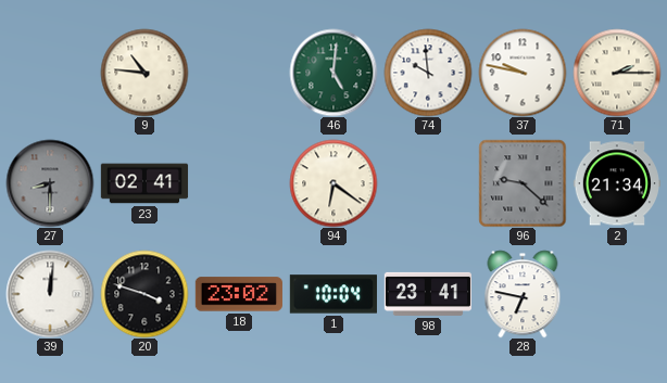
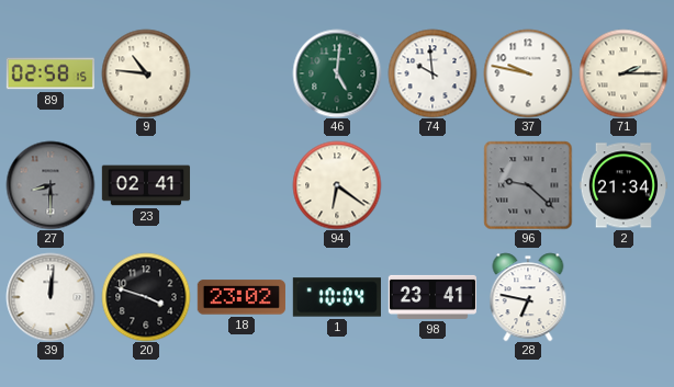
89: none -> 02:58
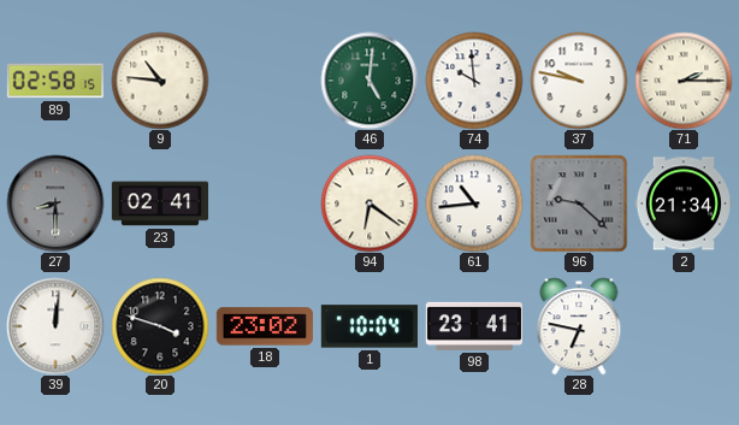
61: none -> 10:44
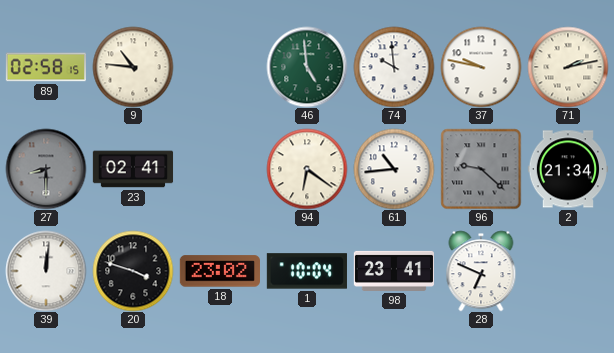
46: 5:01 -> 4:59
71: 2:15 -> 2:13
28: 6:47 -> 6:49
